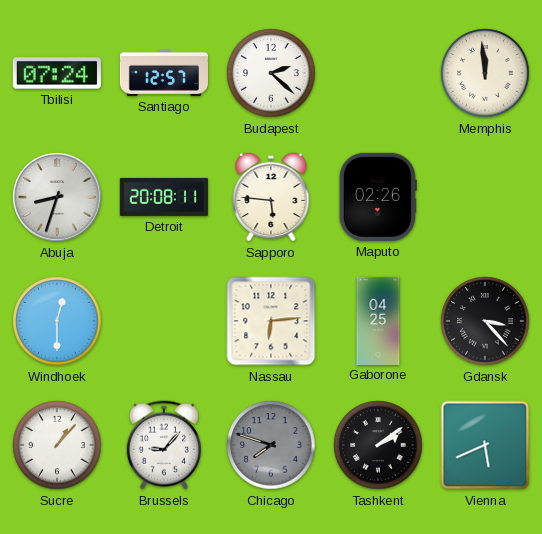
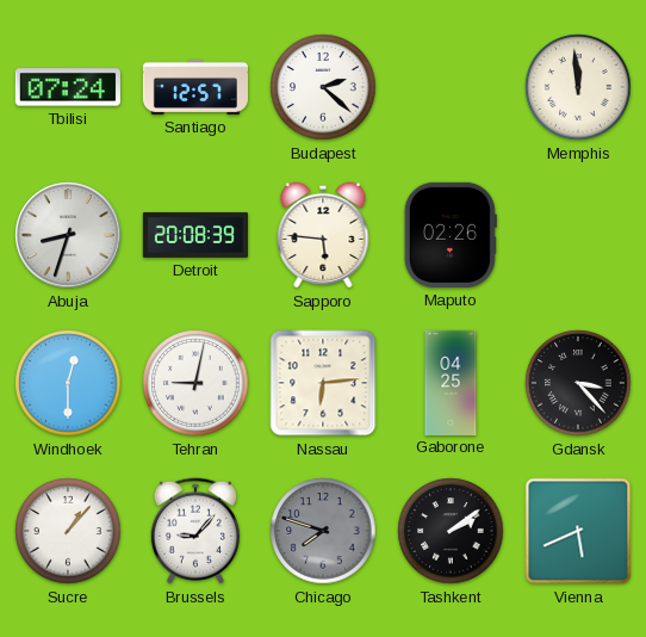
Detroit: 20:08:11 -> 20:08:39
Tehran: none -> 9:02
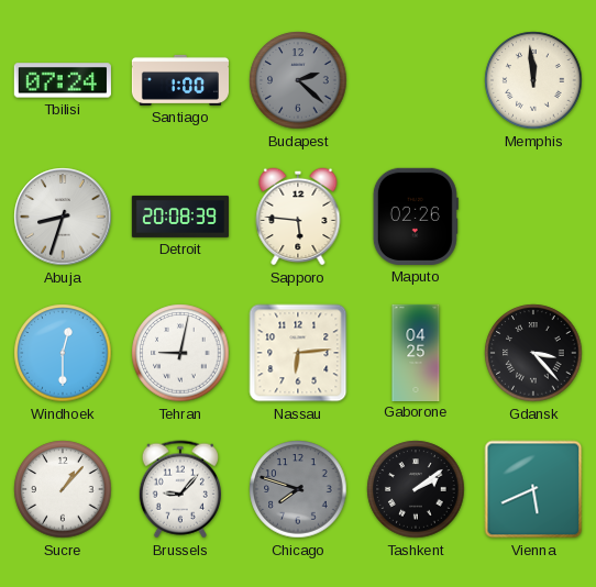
Santiago: 12:57 -> 1:00
Budapest dial: white -> grey
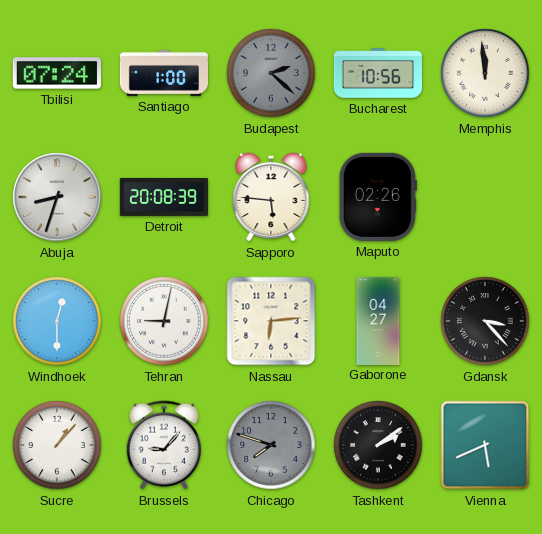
Bucharest: none -> 10:56
Gaborone: 04:25 -> 04:27
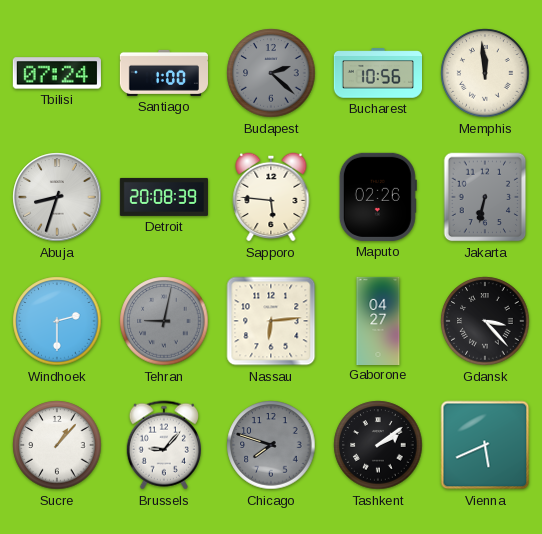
Jakarta: none -> 6:32
Windhoek: 12:30 -> 2:30
Tehran dial: white -> grey
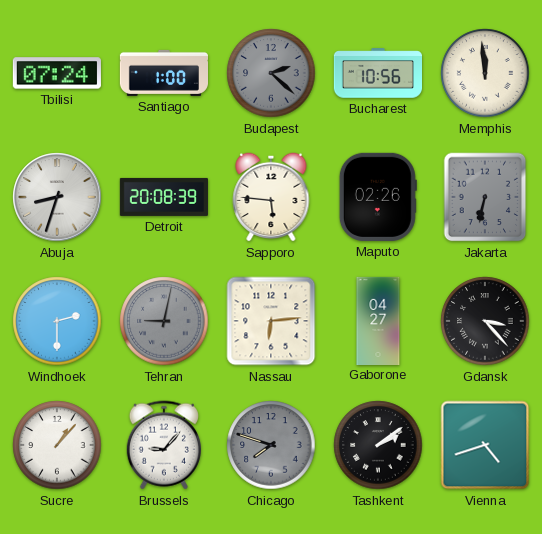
Vienna: 5:41 -> 4:42
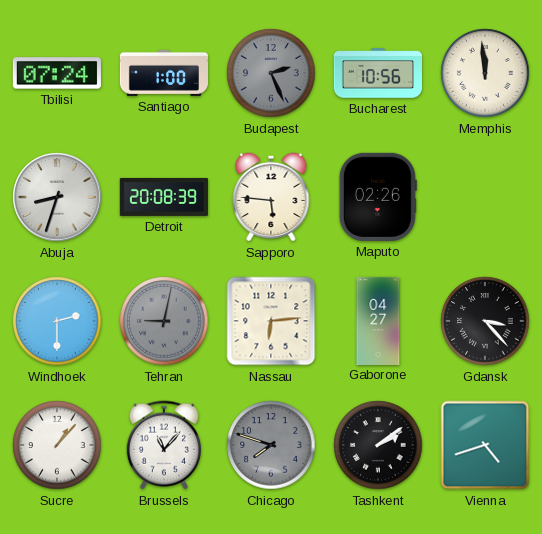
Budapest: 2:22 -> 2:26
Jakarta: 6:32 -> none
Brussels: 9:07 -> 11:07
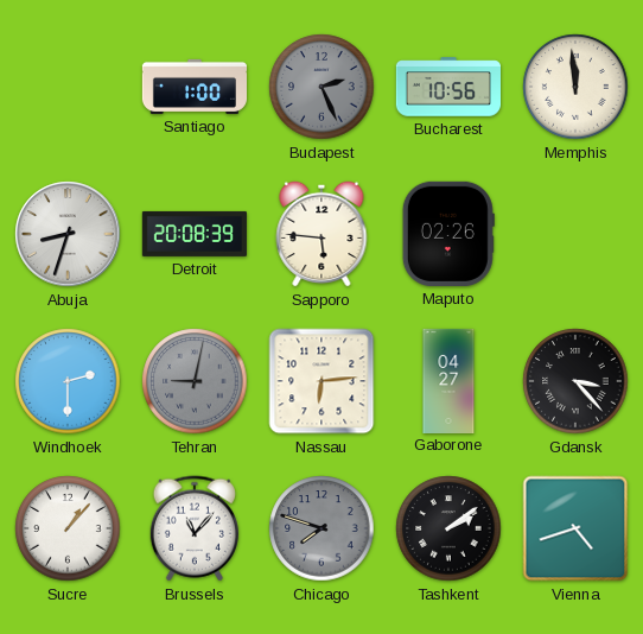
Tbilisi: 07:24 -> none
